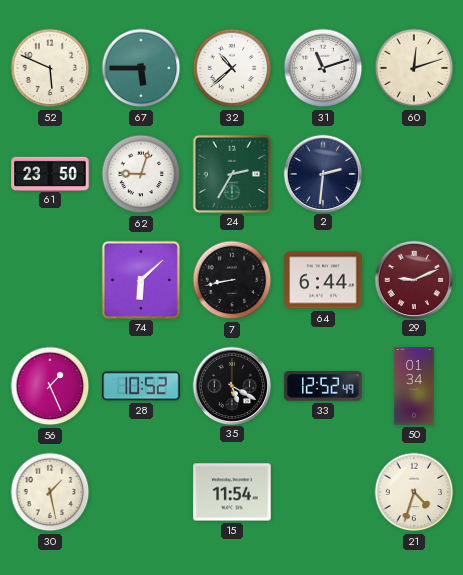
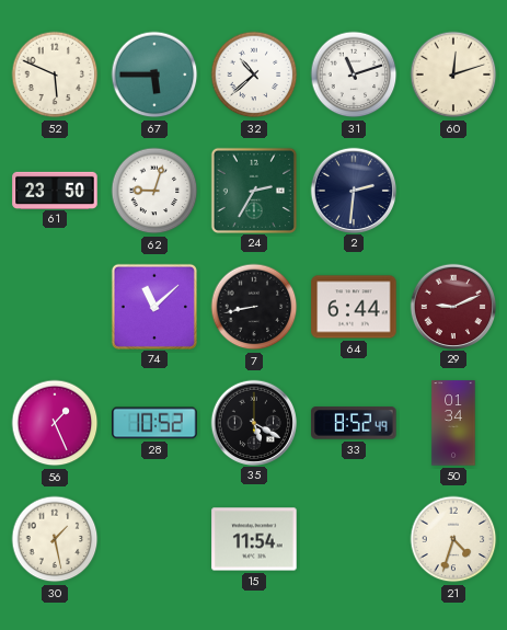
74: 6:08 -> 11:08
33: 12:52 -> 8:52
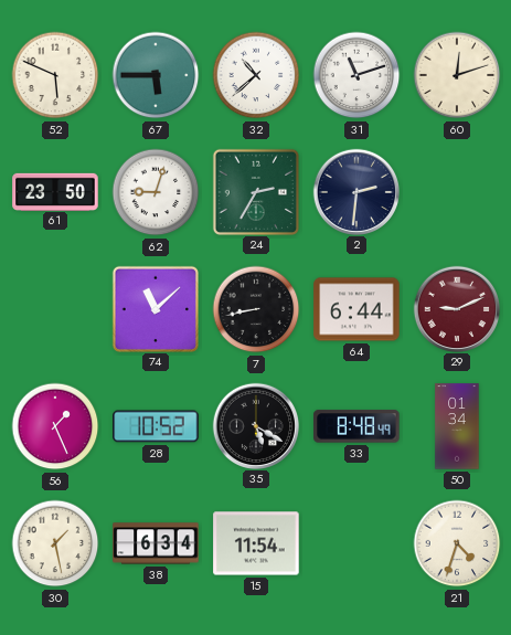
33: 8:52 -> 8:48
38: none -> 6:34
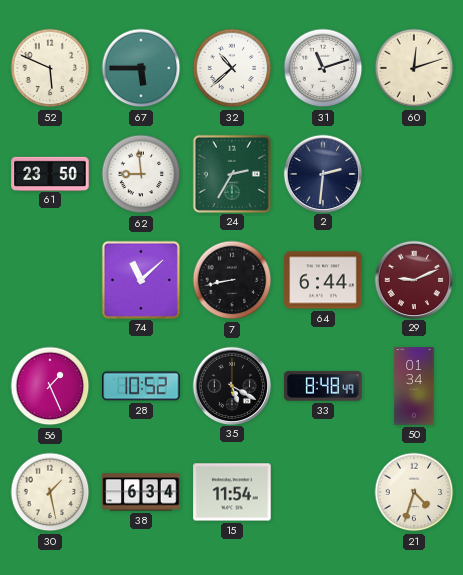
62: 9:03 -> 8:59
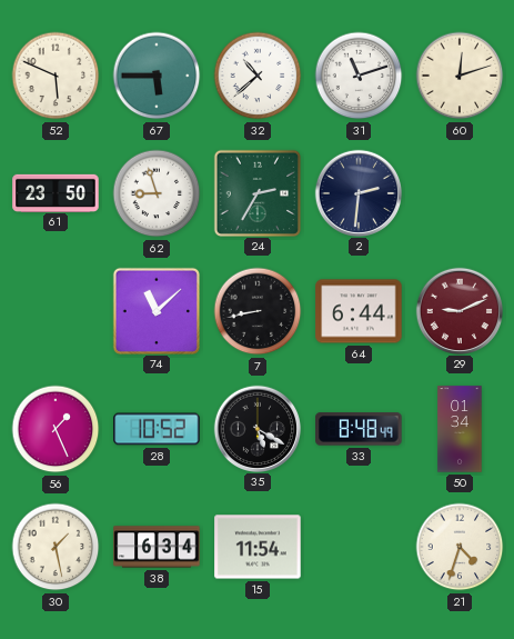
62: 8:59 -> 8:57
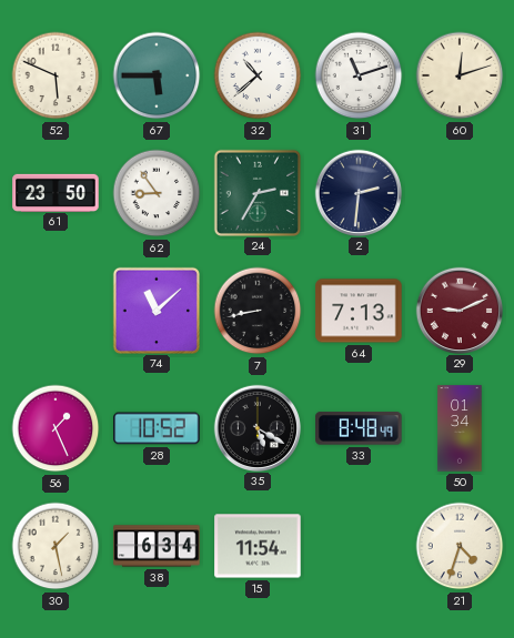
62: 8:57 -> 8:54
64: 6:44 -> 7:13
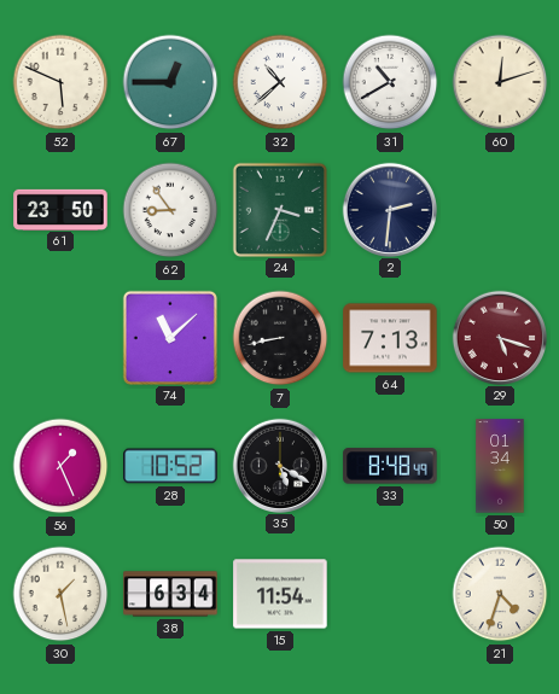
67: 5:45 -> 12:45
31: 11:12 -> 10:40
24: 2:35 -> 3:34
29: 9:11 -> 5:18
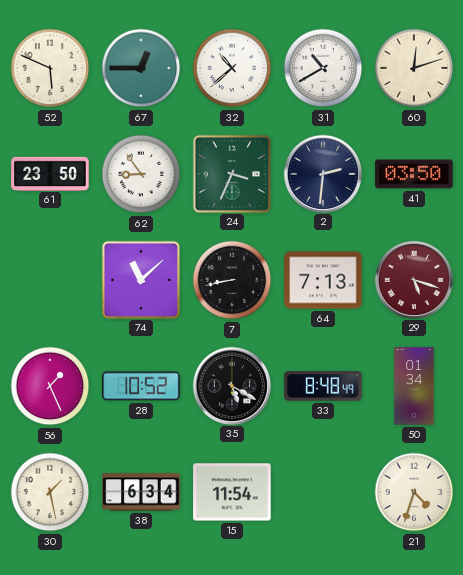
41: none -> 03:50
